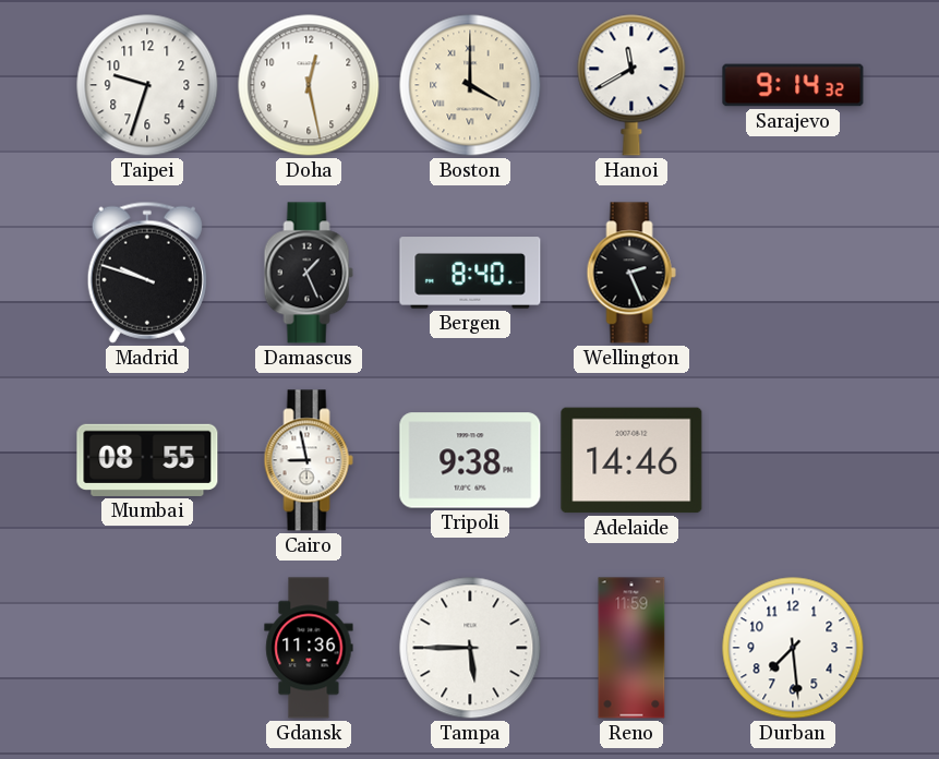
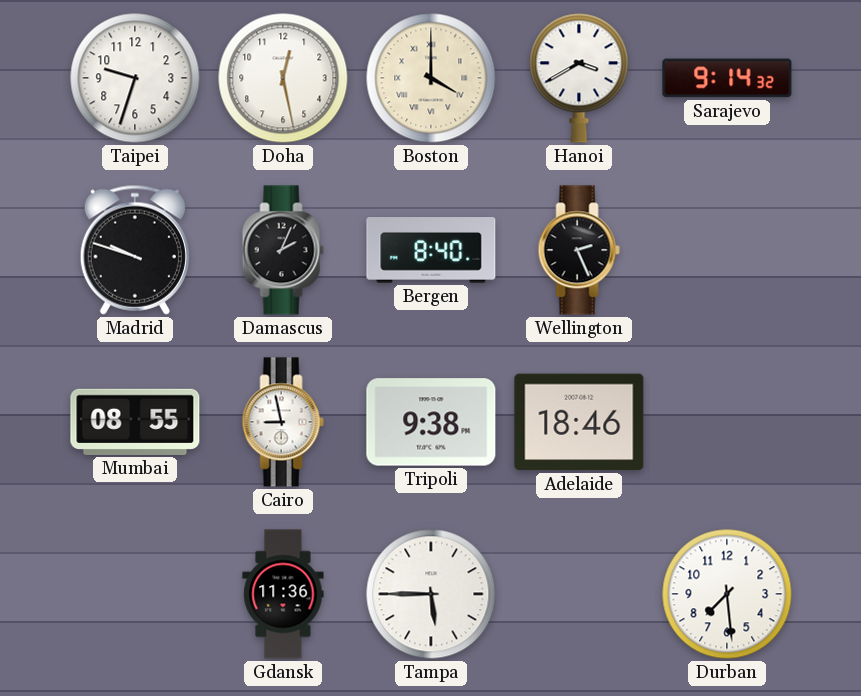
Hanoi: 11:40 -> 3:40
Damascus: 1:26 -> 2:04
Adelaide: 14:46 -> 18:46
Reno: 11:59 -> none
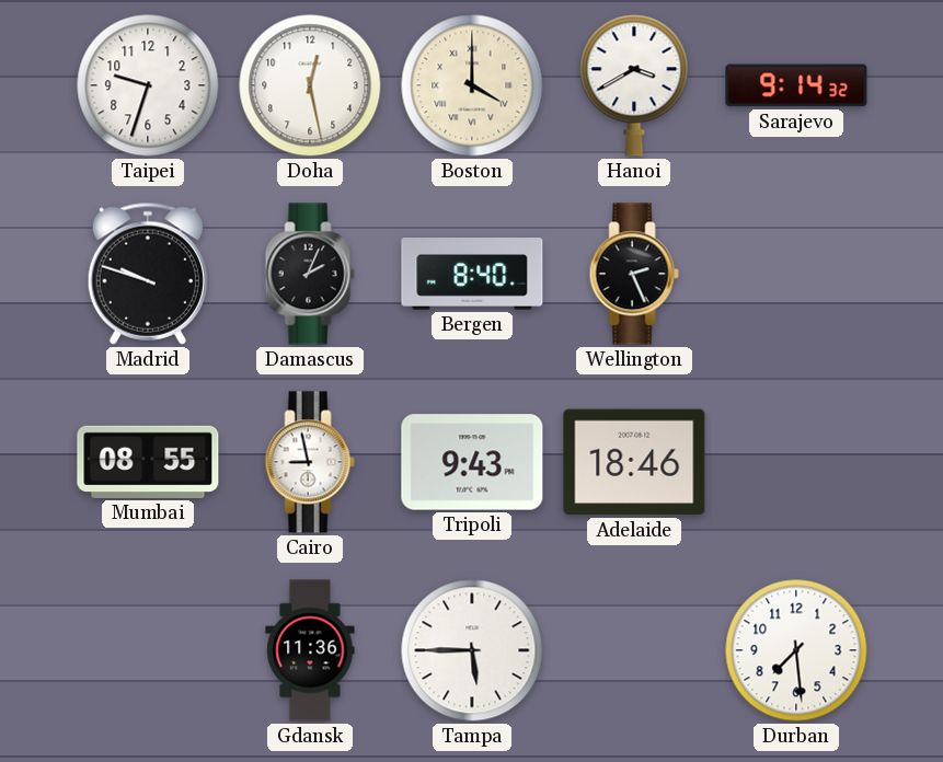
Tripoli: 9:38 -> 9:43
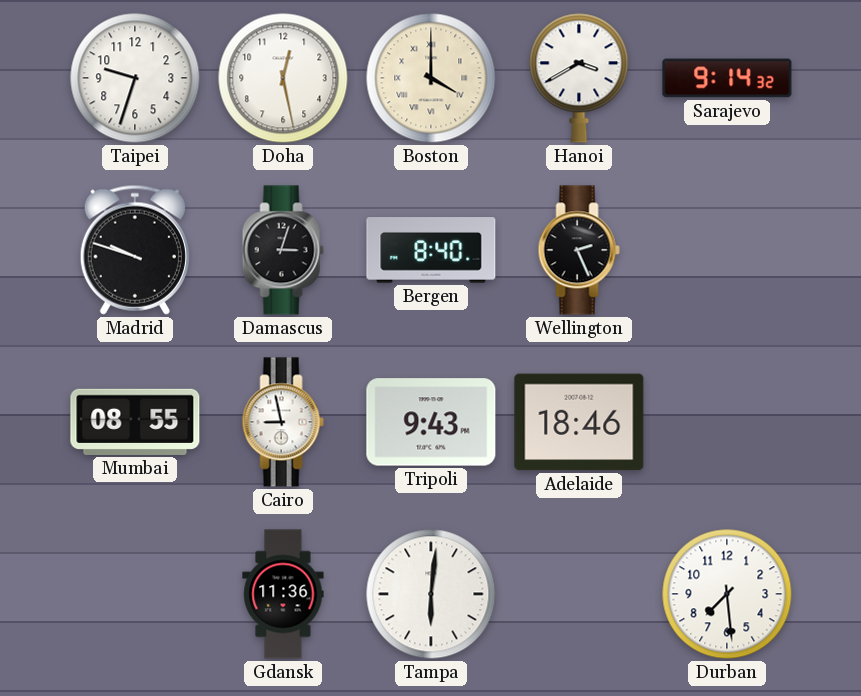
Damascus: 2:04 -> 3:03
Tampa: 5:45 -> 6:01
